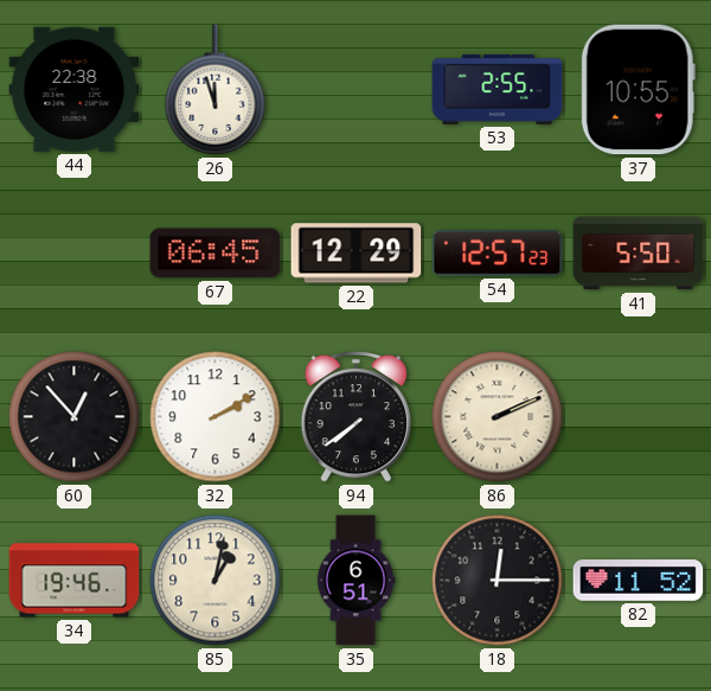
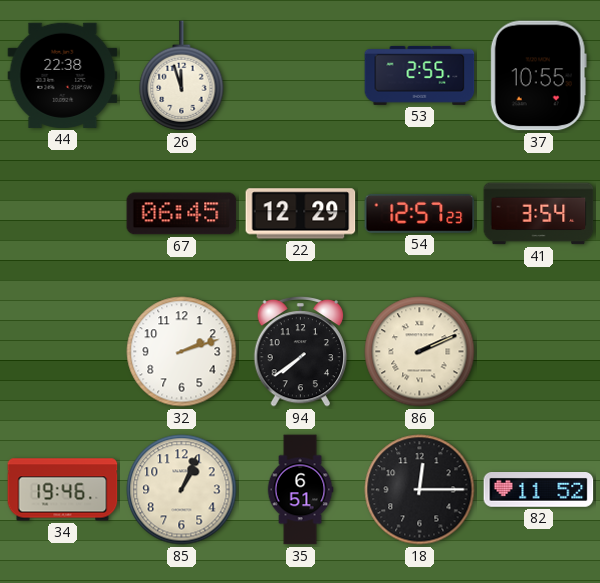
41: 5:50 -> 3:54
60: 12:53 -> none
32: 2:10 -> 2:12
85: 1:02 -> 1:04
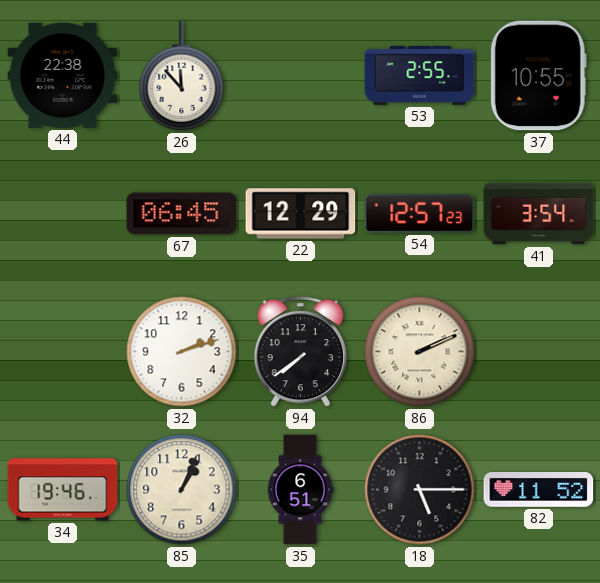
26: 11:57 -> 11:53
18: 12:15 -> 5:15
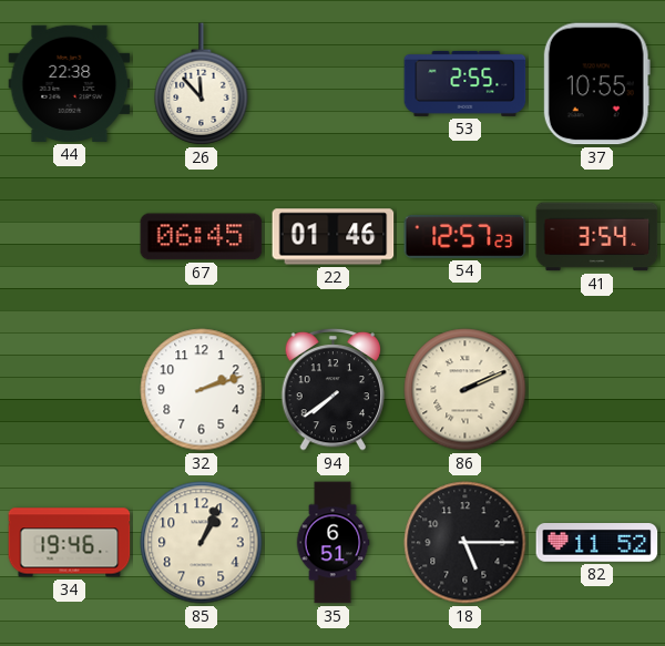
22: 12:29 -> 01:46
